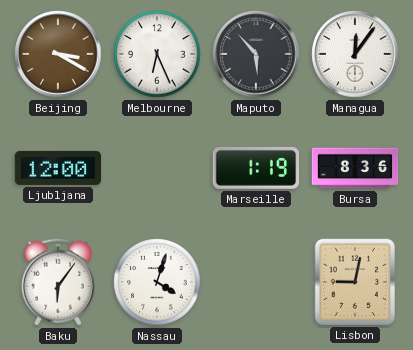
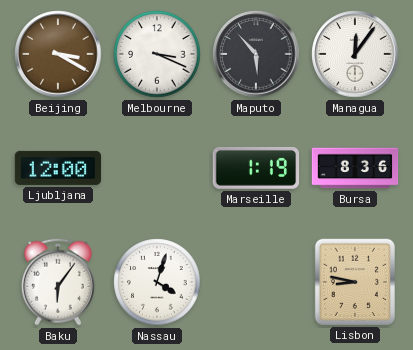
Melbourne: 6:26 -> 3:19
Lisbon: 9:02 -> 8:47
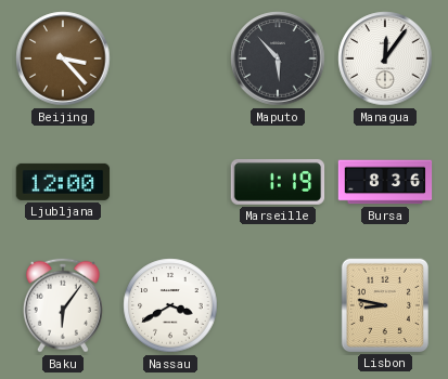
Beijing: 3:20 -> 3:23
Melbourne: 3:19 -> none
Nassau: 4:03 -> 3:40
